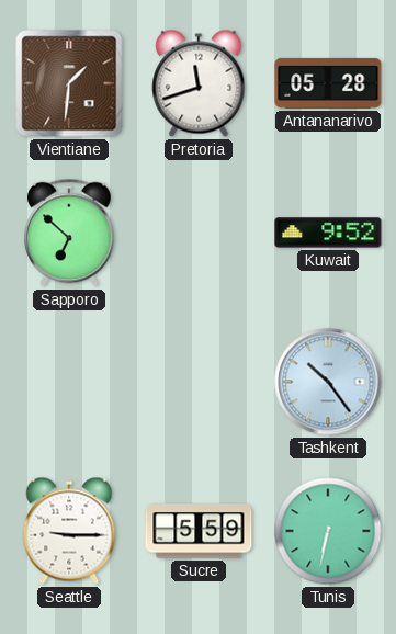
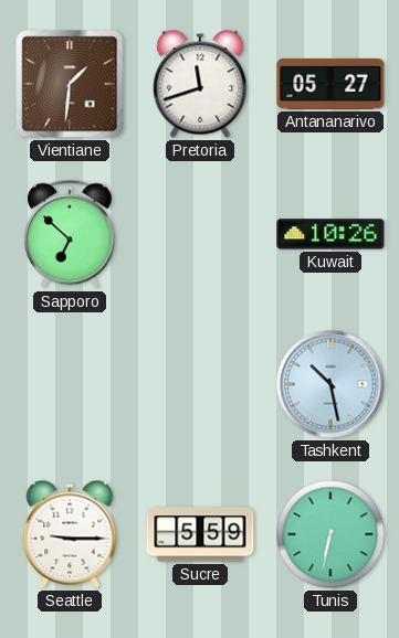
Antananarivo: 05:28 -> 05:27
Kuwait: 9:52 -> 10:26
Tashkent: 10:24 -> 10:28
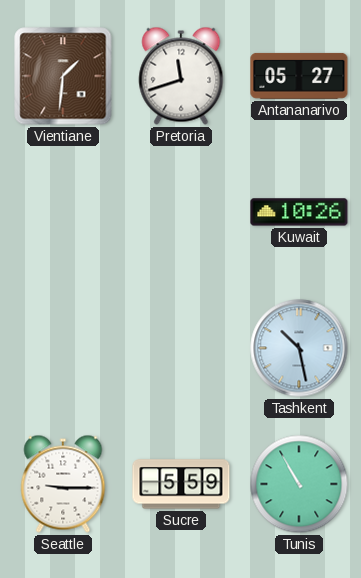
Sapporo: 6:52 -> none
Tunis: 6:32 -> 10:55
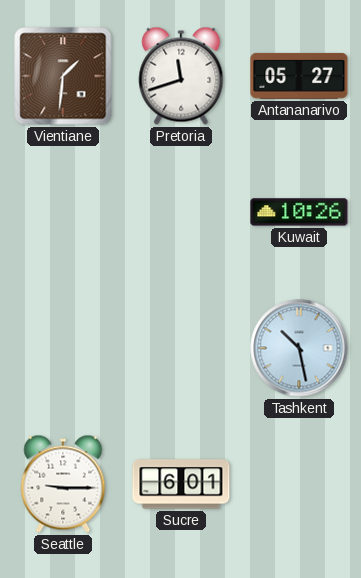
Sucre: 5:59 -> 6:01
Tunis: 10:55 -> none
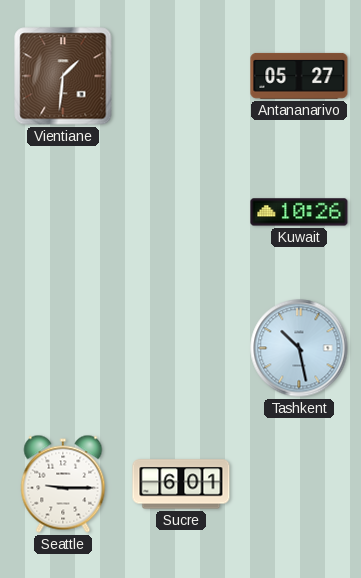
Pretoria: 11:42 -> none
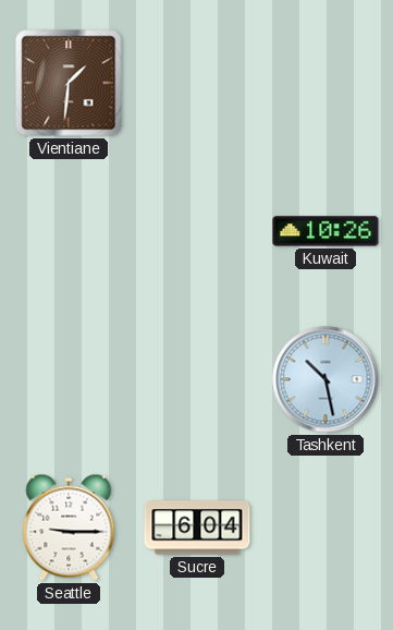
Antananarivo: 05:27 -> none
Sucre: 6:01 -> 6:04
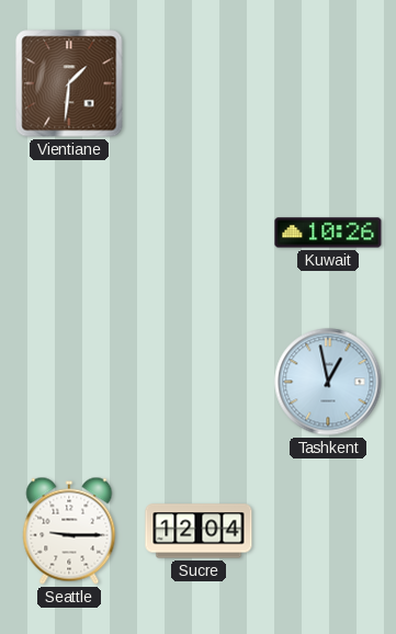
Tashkent: 10:28 -> 12:58
Sucre: 6:04 -> 12:04
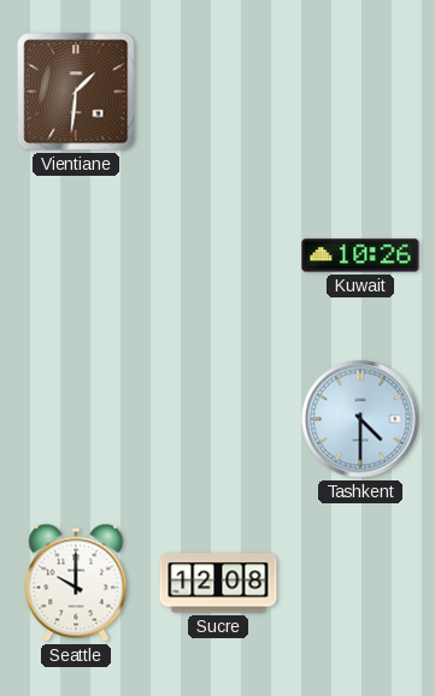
Tashkent: 12:58 -> 4:30
Seattle: 9:15 -> 10:00
Sucre: 12:04 -> 12:08
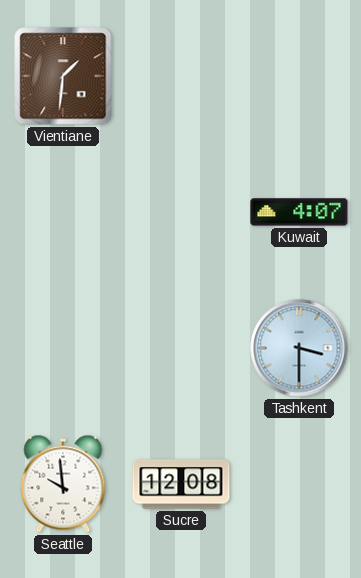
Kuwait: 10:26 -> 4:07
Tashkent: 4:30 -> 3:30
Seattle: 10:00 -> 9:59
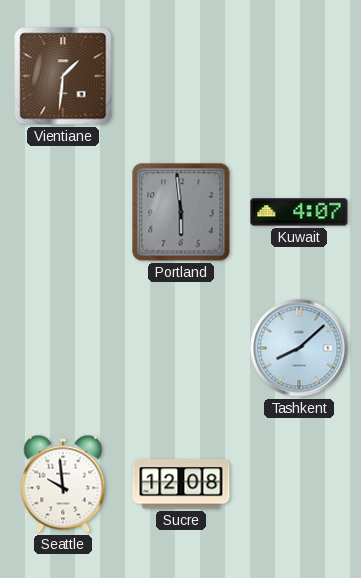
Portland: none -> 5:59
Tashkent: 3:30 -> 8:08
